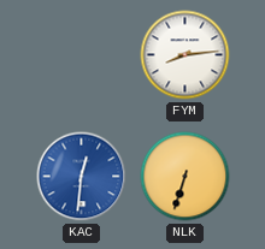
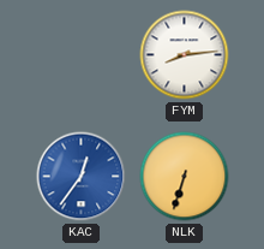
KAC: 12:31 -> 12:36
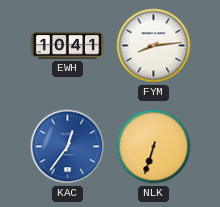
EWH: none -> 10:41
